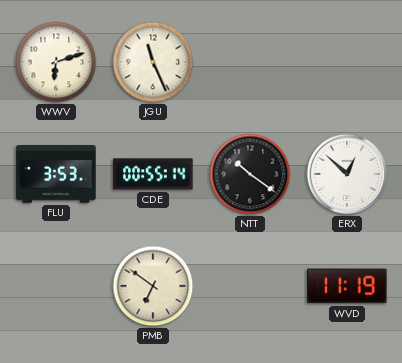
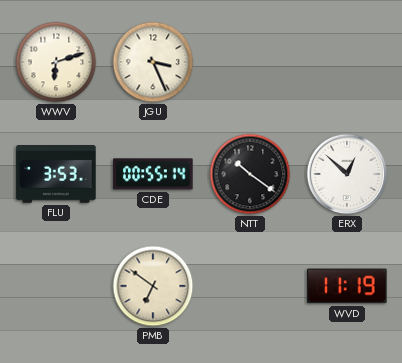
JGU: 11:26 -> 3:26
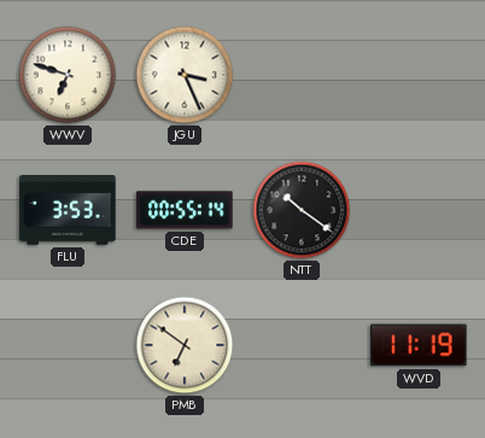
WWV: 6:12 -> 6:48
ERX: 12:52 -> none
